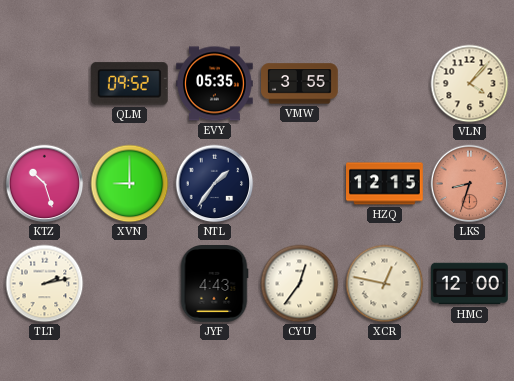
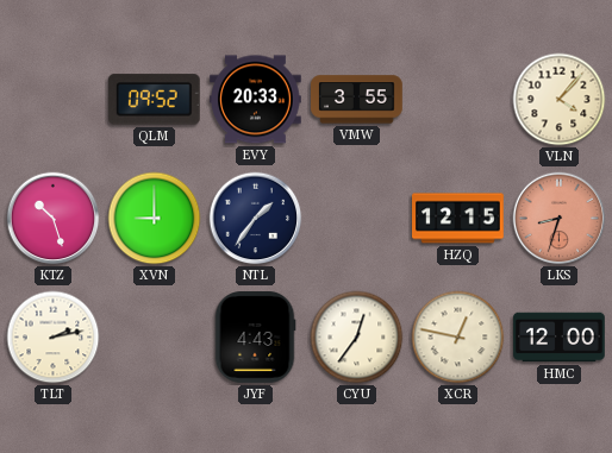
EVY: 05:35 -> 20:33
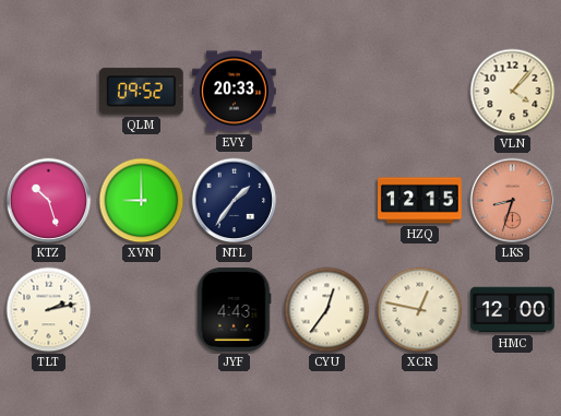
VMW: 3:55 -> none
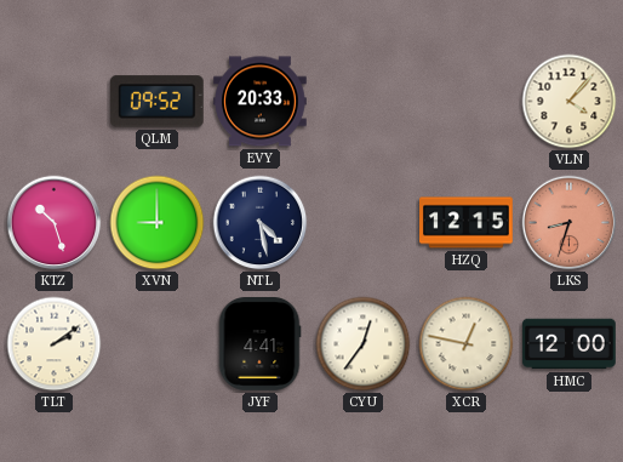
NTL: 1:36 -> 4:28
TLT: 2:13 -> 2:09
JYF: 4:43 -> 4:41
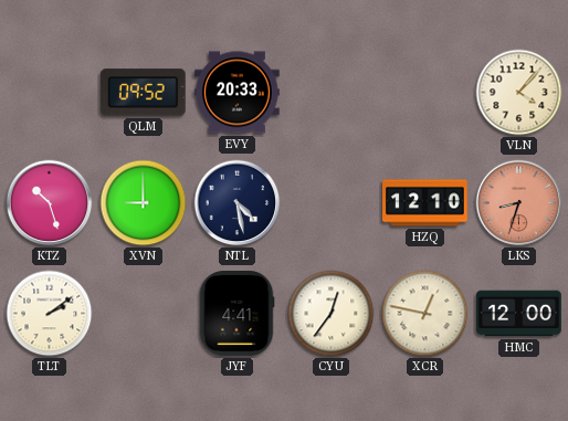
HZQ: 12:15 -> 12:10
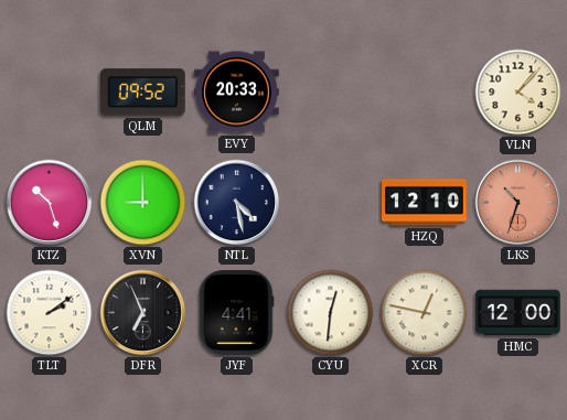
LKS: 8:33 -> 10:33
DFR: none -> 6:56
CYU: 12:36 -> 12:31
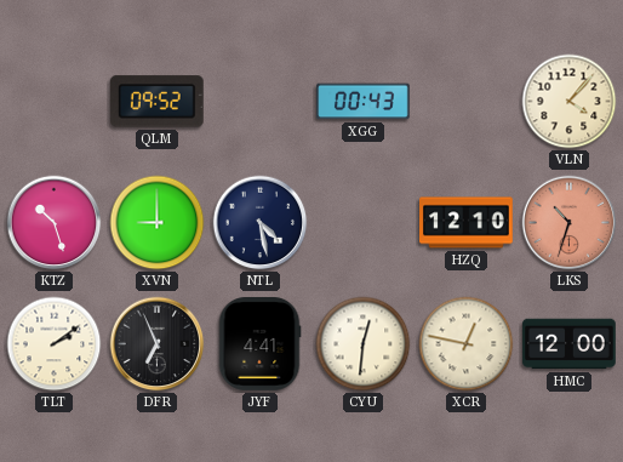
EVY: 20:33 -> none
XGG: none -> 00:43
